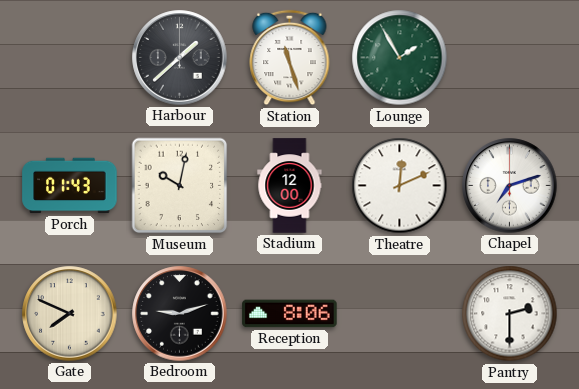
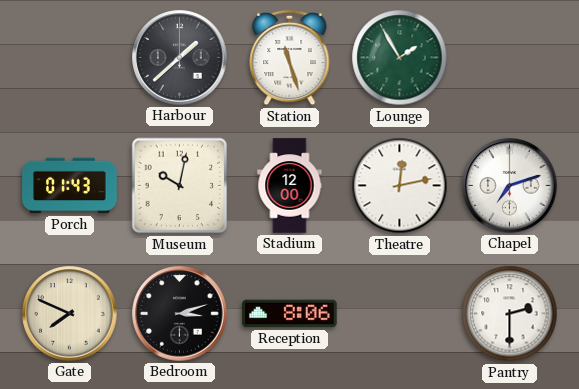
Theatre: 12:11 -> 12:13
Bedroom: 9:12 -> 3:12
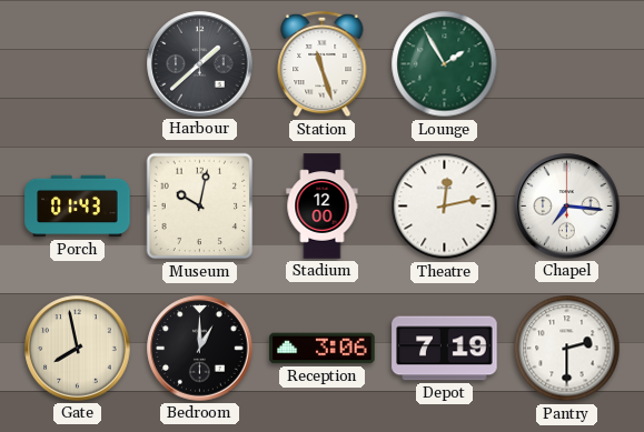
Chapel: 7:12 -> 7:16
Gate: 7:49 -> 7:58
Bedroom: 3:12 -> 1:00
Reception: 8:06 -> 3:06
Depot: none -> 7:19
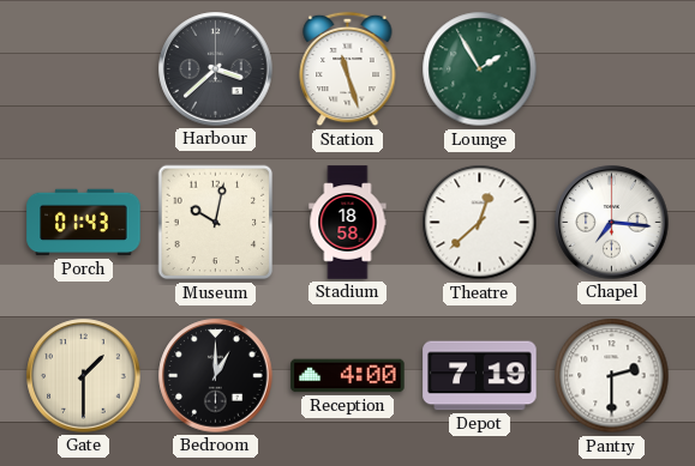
Harbour: 1:38 -> 3:38
Stadium: 12:00 -> 18:58
Theatre: 12:13 -> 12:38
Gate: 7:58 -> 1:30
Reception: 3:06 -> 4:00
